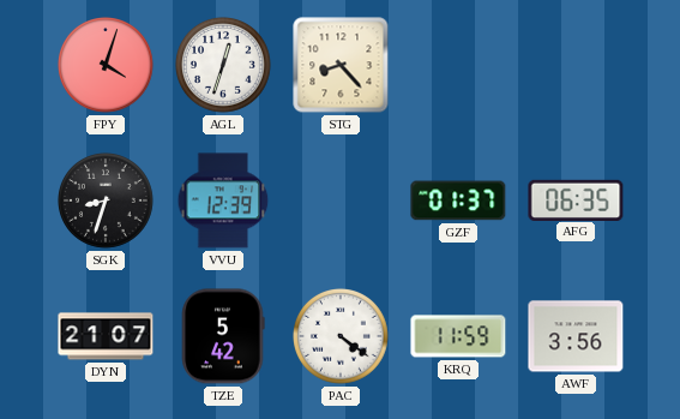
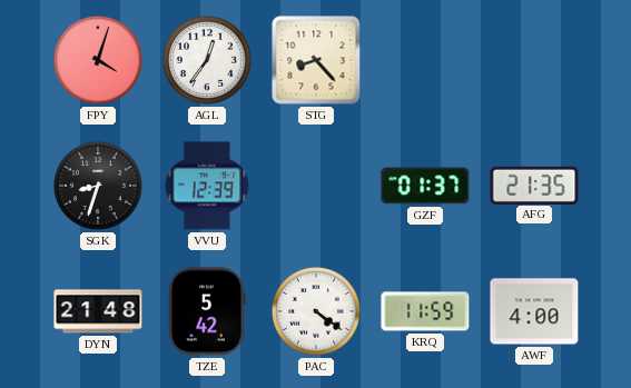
AGL: 12:33 -> 12:36
AFG: 06:35 -> 21:35
DYN: 21:07 -> 21:48
AWF: 3:56 -> 4:00
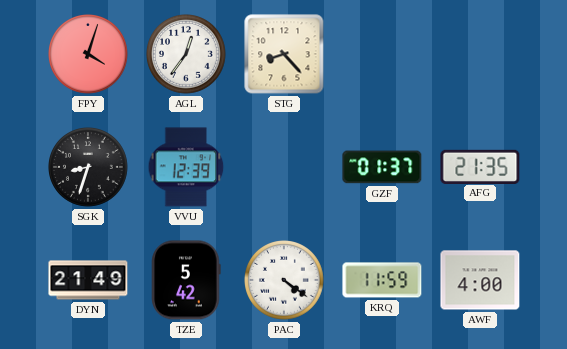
DYN: 21:48 -> 21:49
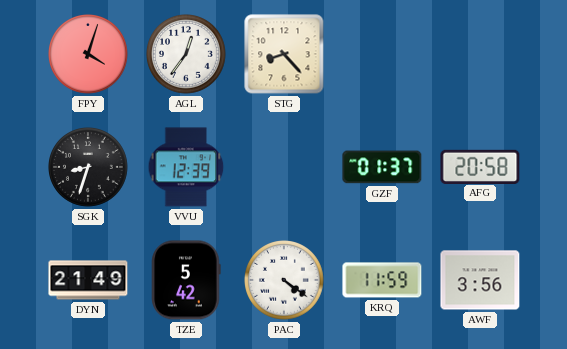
AFG: 21:35 -> 20:58
AWF: 4:00 -> 3:56
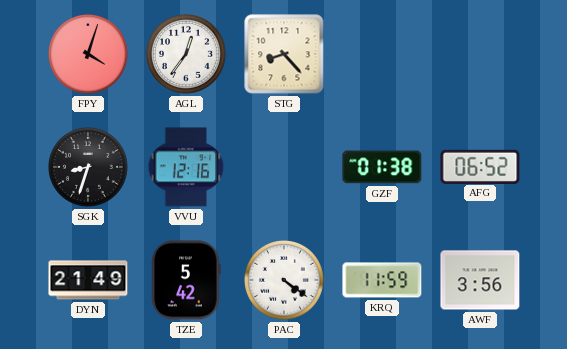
VVU: 12:39 -> 12:16
GZF: 01:37 -> 01:38
AFG: 20:58 -> 06:52
